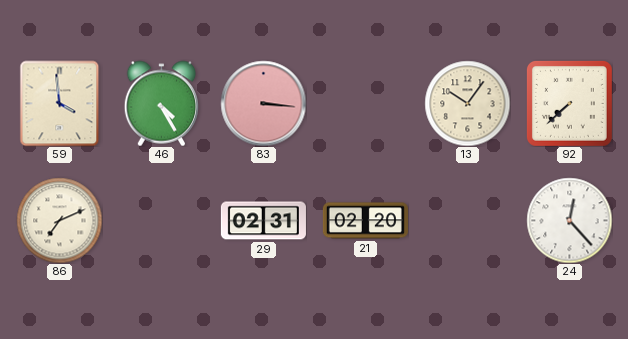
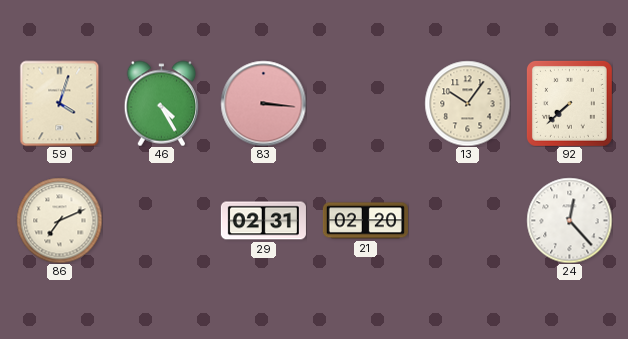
59: 3:59 -> 4:03
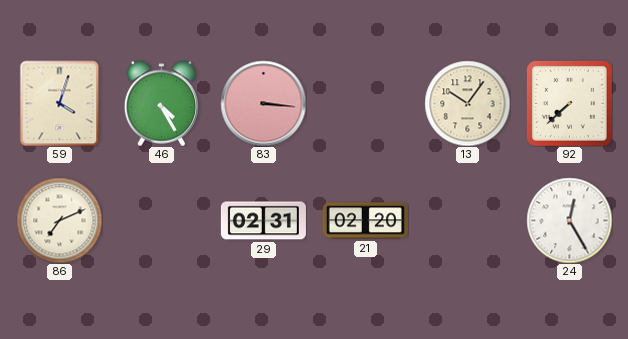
24: 12:23 -> 12:25
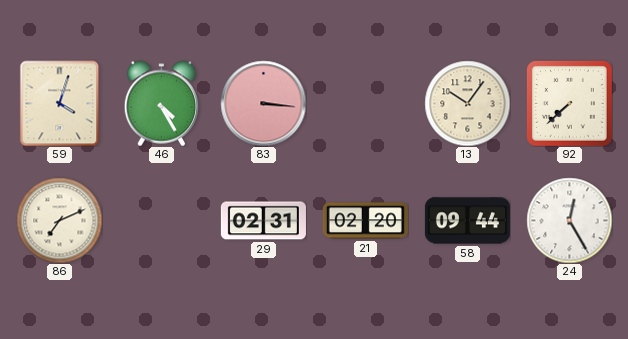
58: none -> 09:44
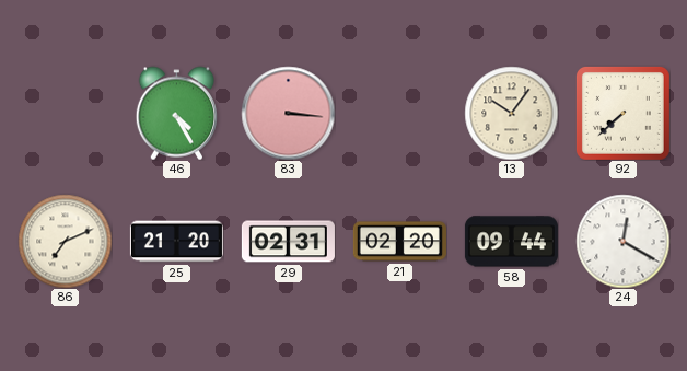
59: 4:03 -> none
25: none -> 21:20
24: 12:25 -> 12:20
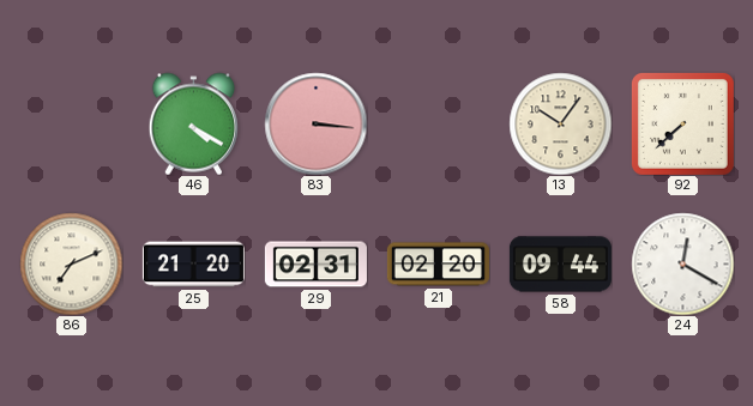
46: 4:25 -> 4:20
